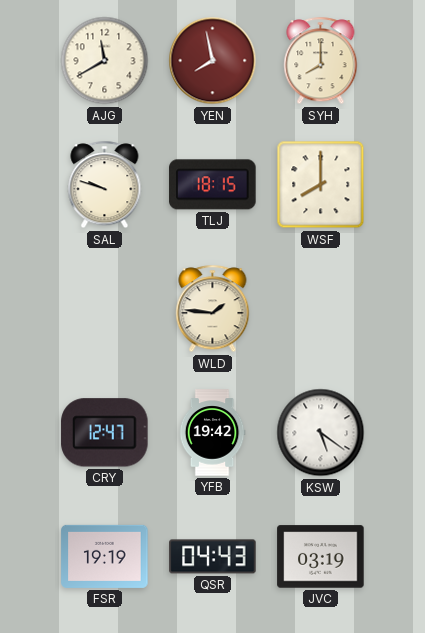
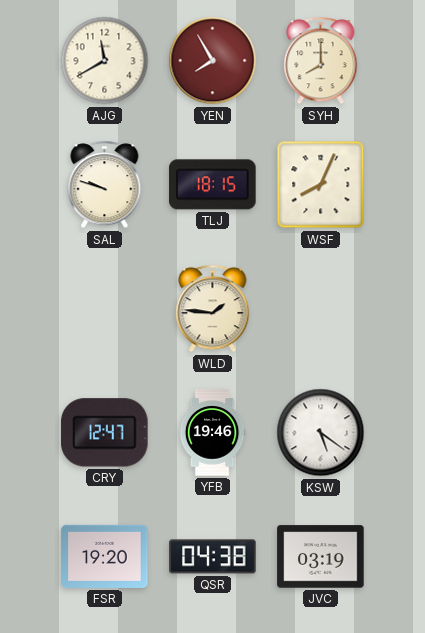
YEN: 7:58 -> 7:55
WSF: 8:00 -> 8:04
YFB: 19:42 -> 19:46
FSR: 19:19 -> 19:20
QSR: 04:43 -> 04:38
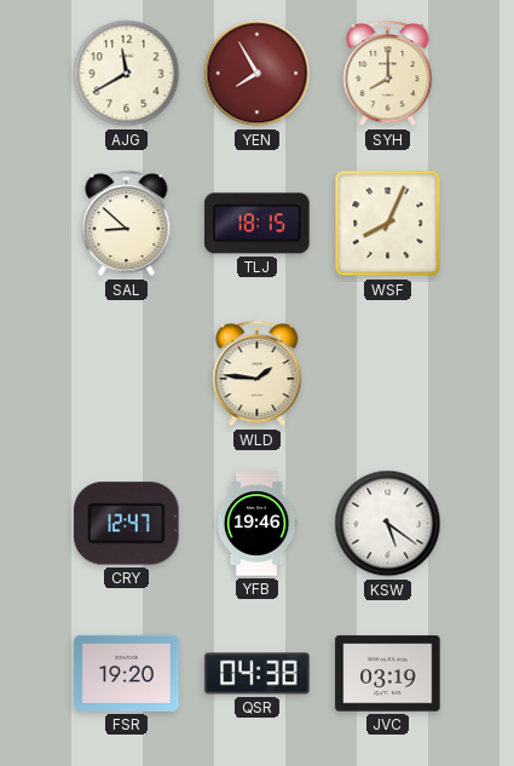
SAL: 9:48 -> 8:52
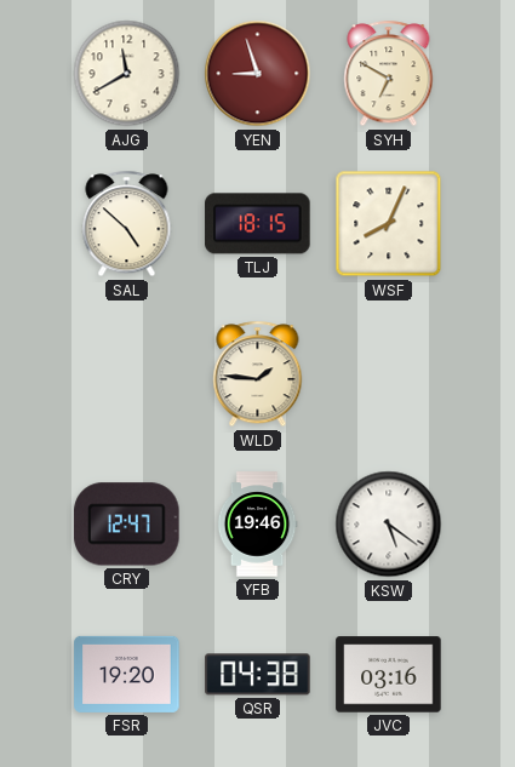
YEN: 7:55 -> 8:57
SYH: 8:00 -> 6:50
SAL: 8:52 -> 4:52
JVC: 03:19 -> 03:16
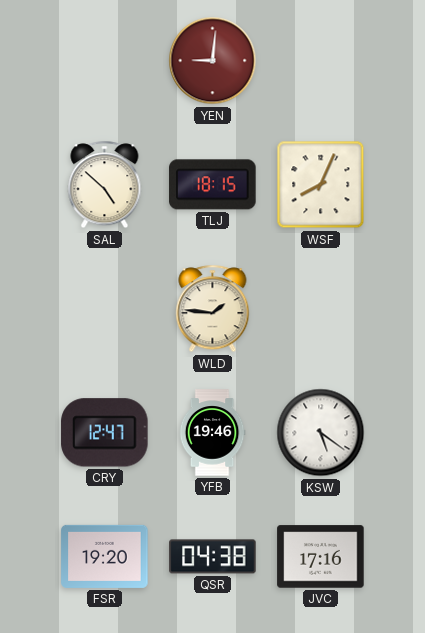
AJG: 11:40 -> none
YEN: 8:57 -> 9:01
SYH: 6:50 -> none
JVC: 03:16 -> 17:16
